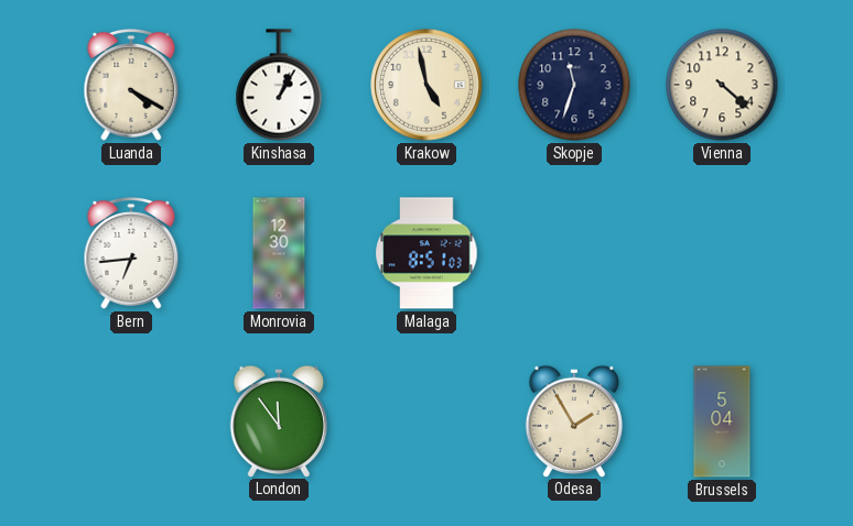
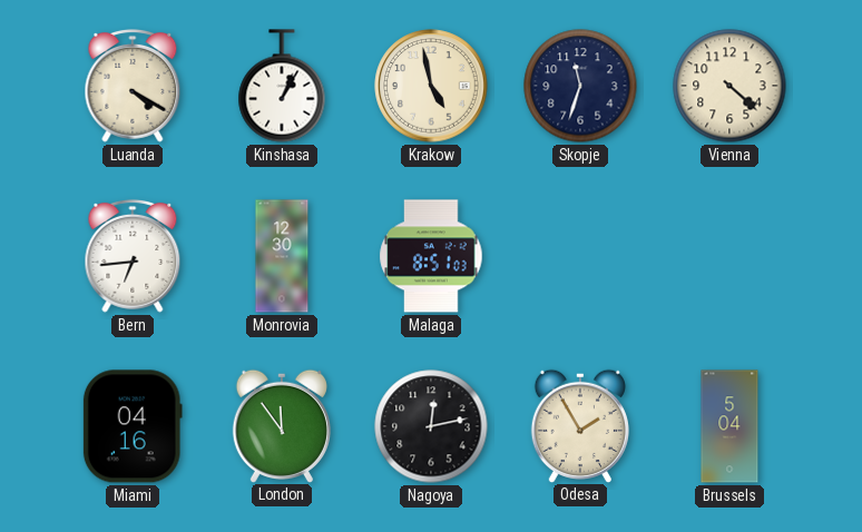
Miami: none -> 04:16
Nagoya: none -> 12:13
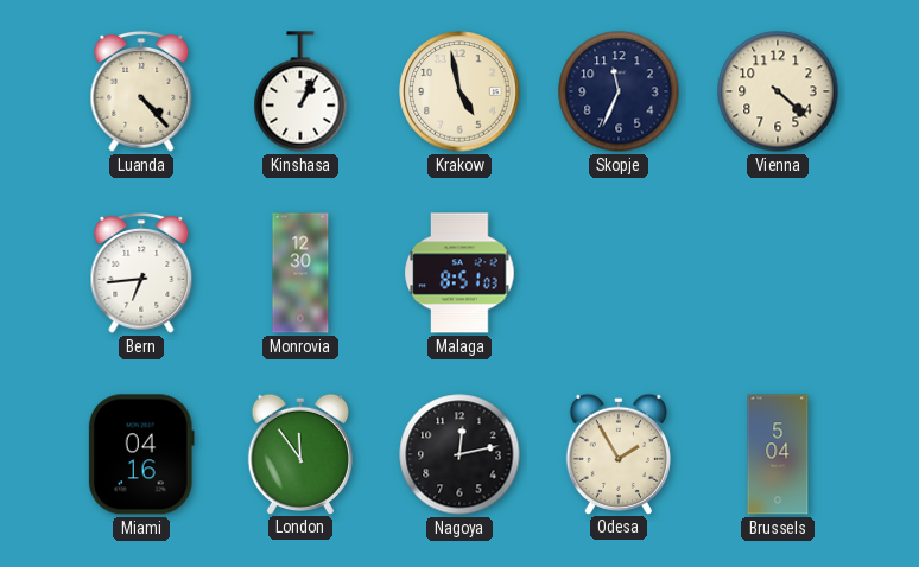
Luanda: 4:20 -> 4:23
Skopje: 11:33 -> 11:34
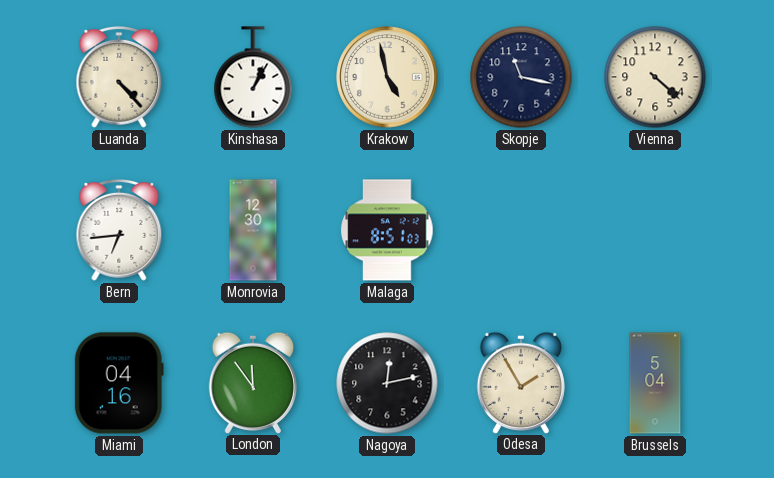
Skopje: 11:34 -> 11:17
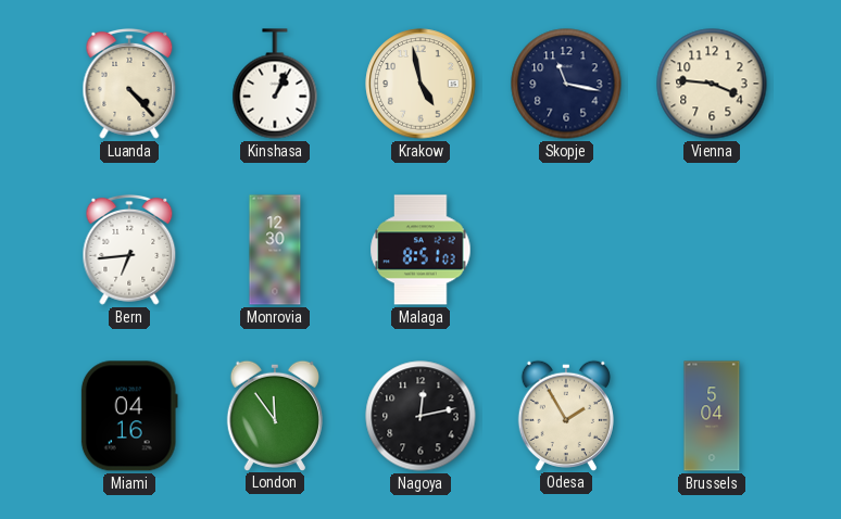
Vienna: 4:22 -> 3:46
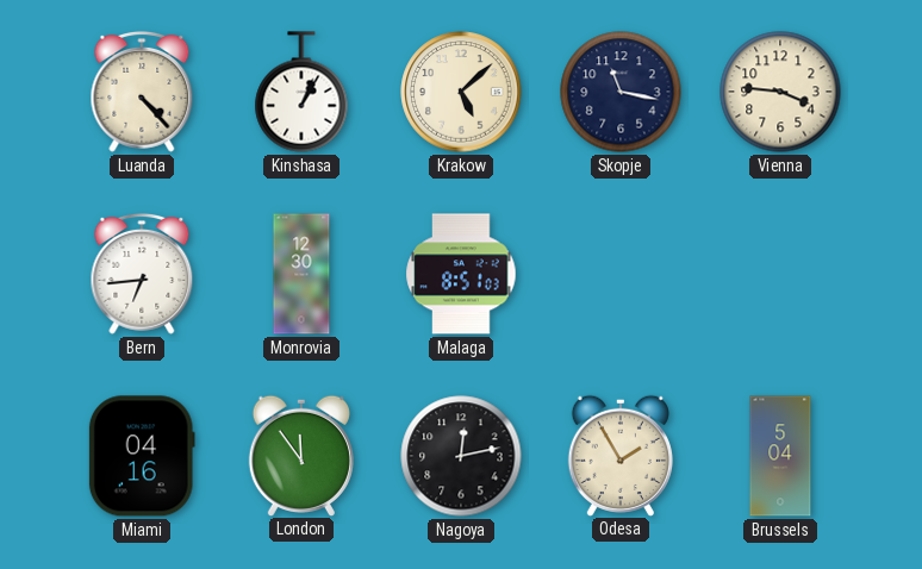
Krakow: 4:58 -> 5:08
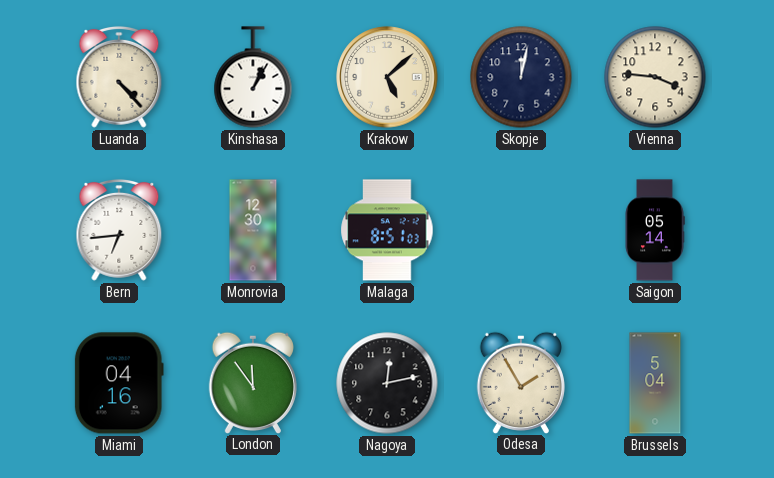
Skopje: 11:17 -> 12:02
Saigon: none -> 05:14
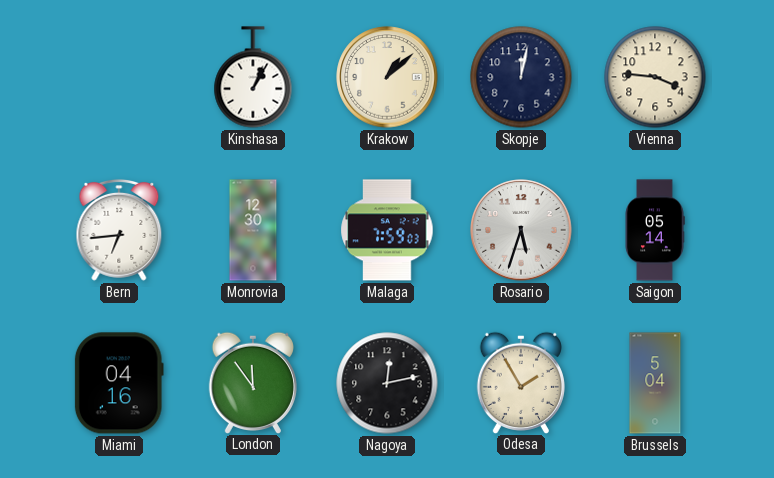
Luanda: 4:23 -> none
Krakow: 5:08 -> 1:08
Malaga: 8:51 -> 7:59
Rosario: none -> 5:33
